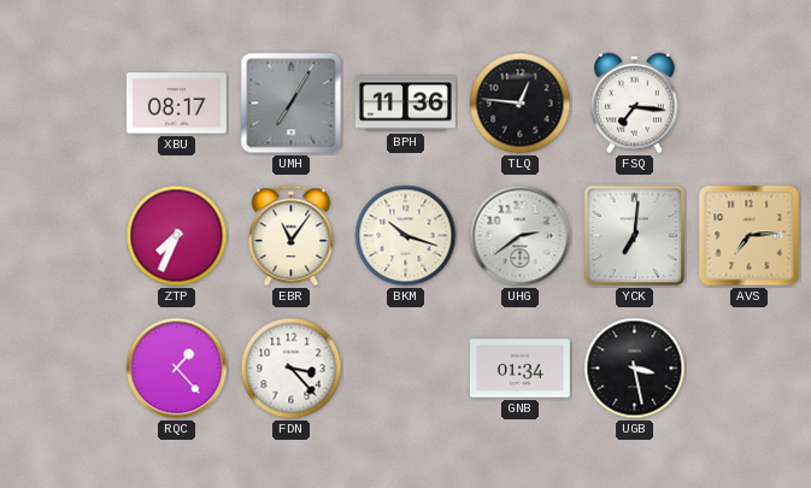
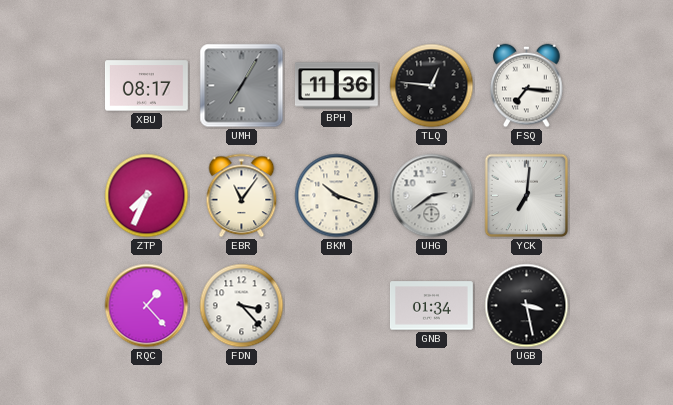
AVS: 7:14 -> none
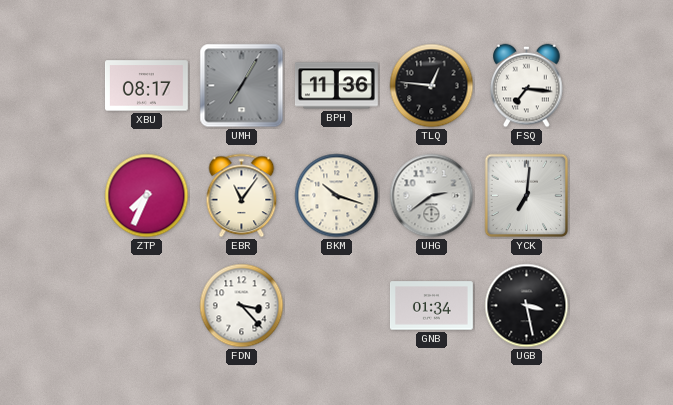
RQC: 1:23 -> none
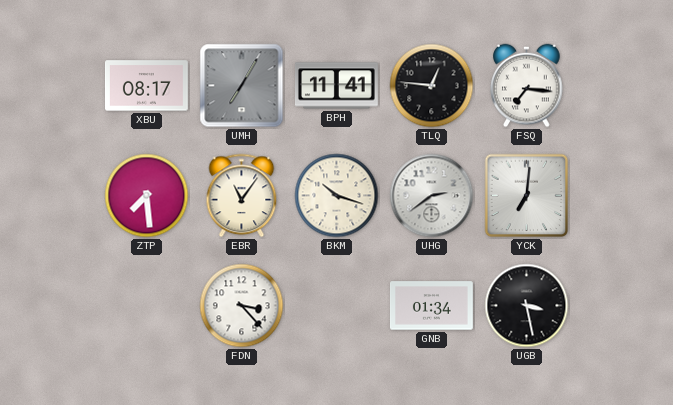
BPH: 11:36 -> 11:41
ZTP: 7:34 -> 7:29
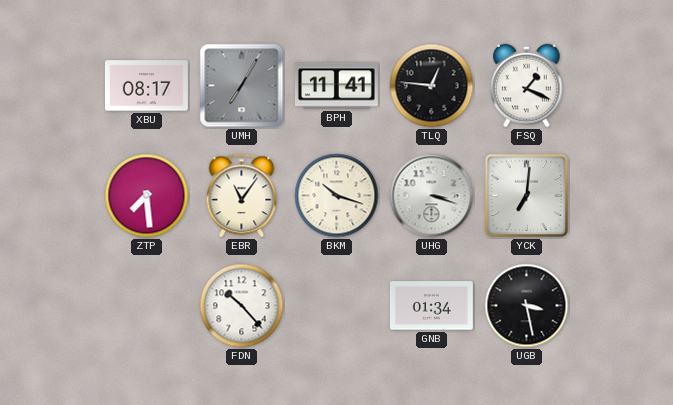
FSQ: 7:16 -> 1:19
UHG: 2:39 -> 3:18
FDN: 3:23 -> 10:23
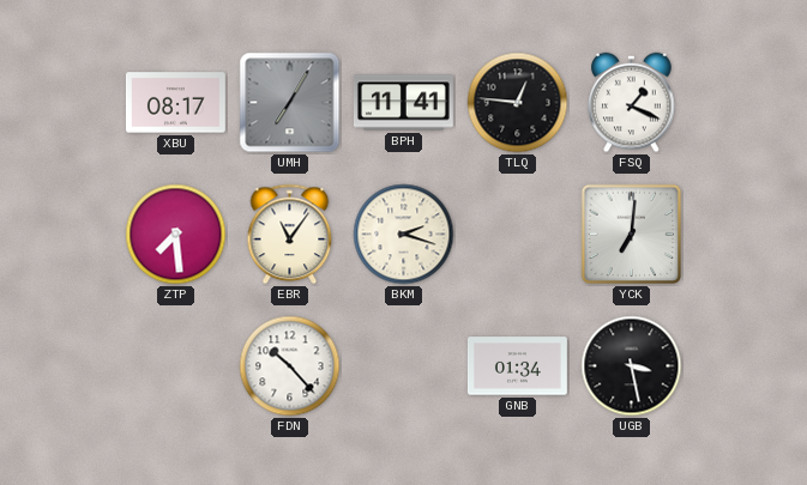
BKM: 10:18 -> 2:18
UHG: 3:18 -> none
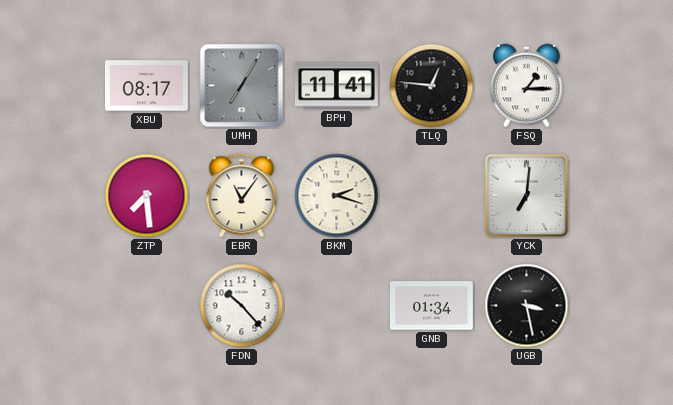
FSQ: 1:19 -> 1:15
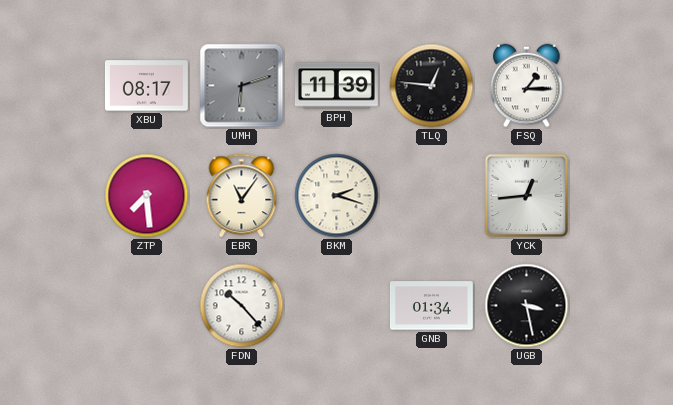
UMH: 7:05 -> 6:12
BPH: 11:41 -> 11:39
YCK: 7:01 -> 12:44
